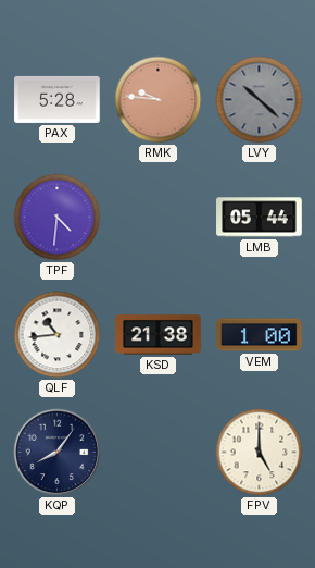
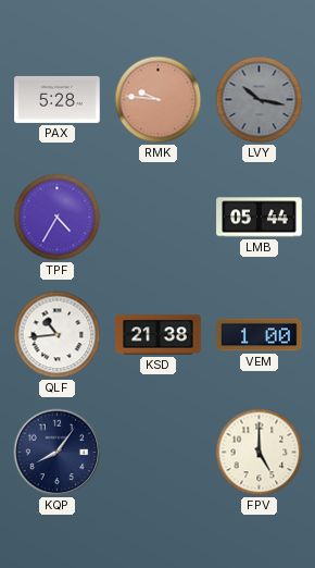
LVY: 10:22 -> 10:17
TPF: 4:31 -> 4:35
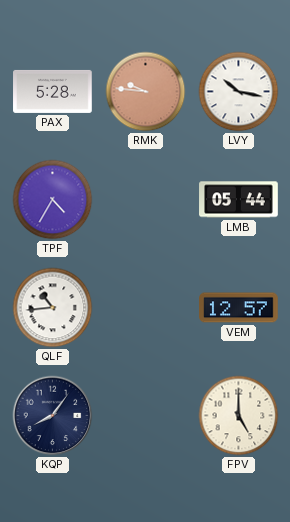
LVY dial: grey -> white
KSD: 21:38 -> none
VEM: 1:00 -> 12:57
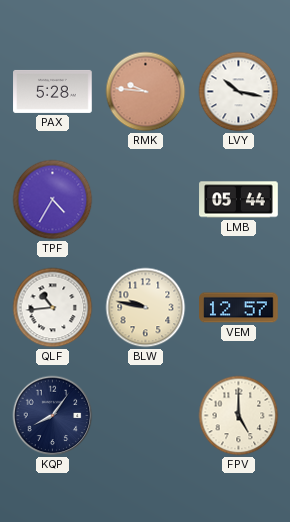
BLW: none -> 9:47
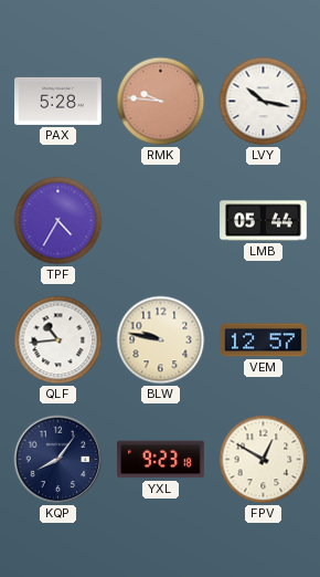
YXL: none -> 9:23
FPV: 5:00 -> 12:50
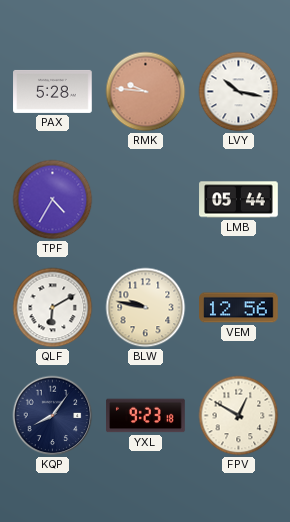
QLF: 10:44 -> 6:10
VEM: 12:57 -> 12:56
